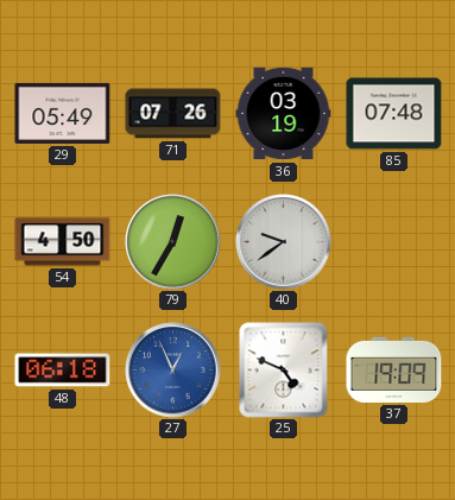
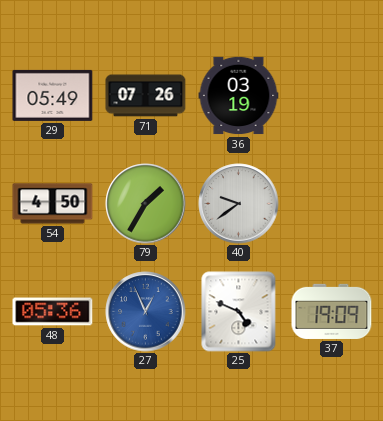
85: 07:48 -> none
79: 12:35 -> 1:35
48: 06:18 -> 05:36
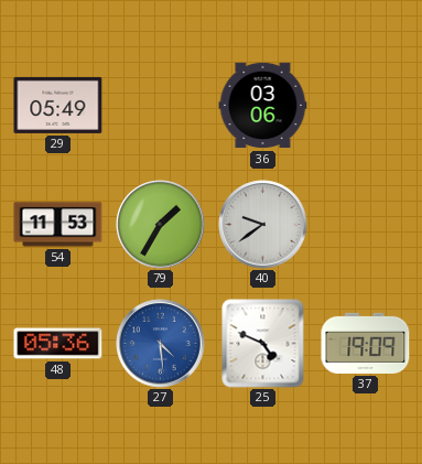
71: 07:26 -> none
36: 03:19 -> 03:06
54: 4:50 -> 11:53
27: 12:56 -> 4:29
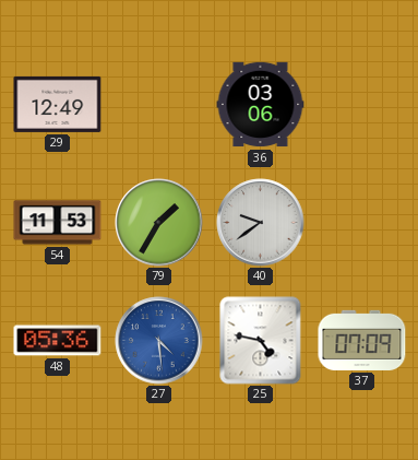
29: 05:49 -> 12:49
25: 4:49 -> 4:47
37: 19:09 -> 07:09
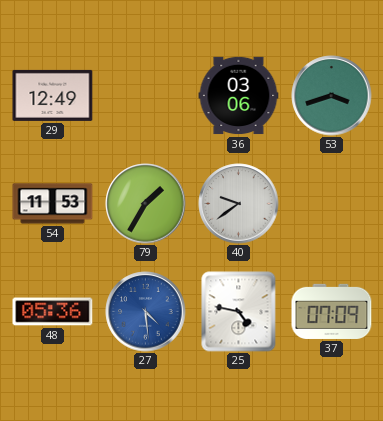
53: none -> 3:42
